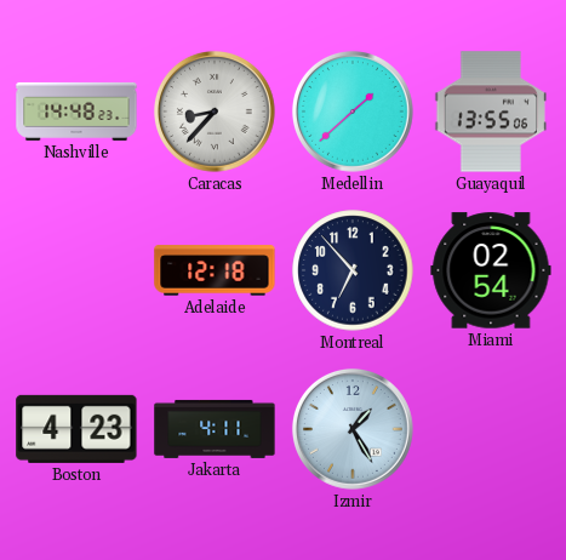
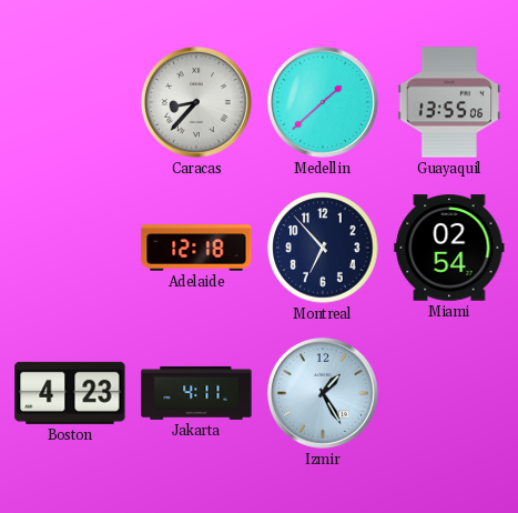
Nashville: 14:48 -> none
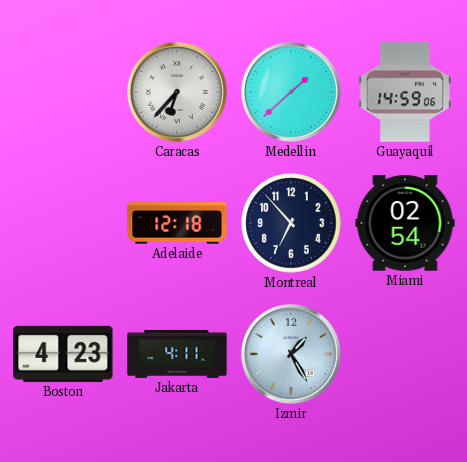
Caracas: 8:37 -> 6:37
Guayaquil: 13:55 -> 14:59
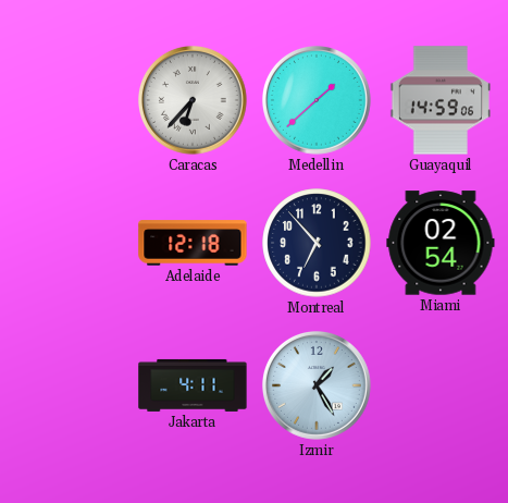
Boston: 4:23 -> none
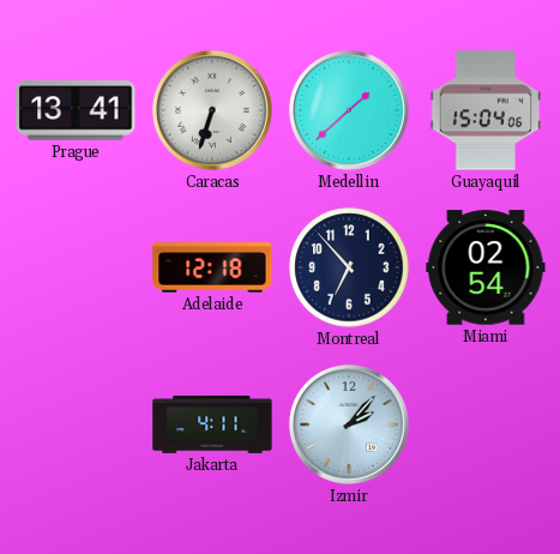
Prague: none -> 13:41
Caracas: 6:37 -> 6:33
Guayaquil: 14:59 -> 15:04
Izmir: 1:25 -> 2:07
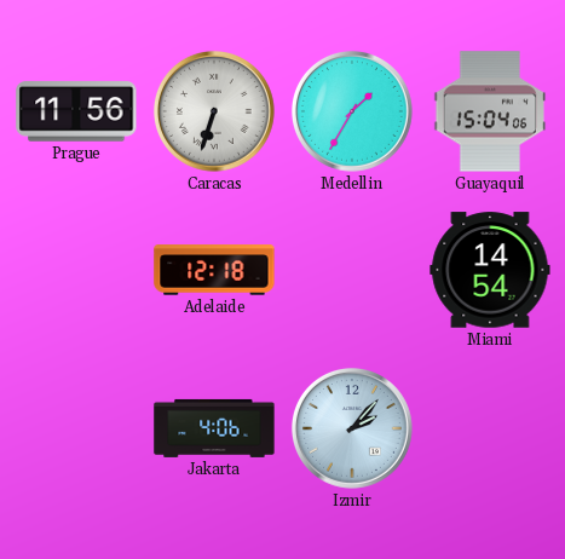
Prague: 13:41 -> 11:56
Medellin: 1:38 -> 1:35
Montreal: 6:53 -> none
Miami: 02:54 -> 14:54
Jakarta: 4:11 -> 4:06
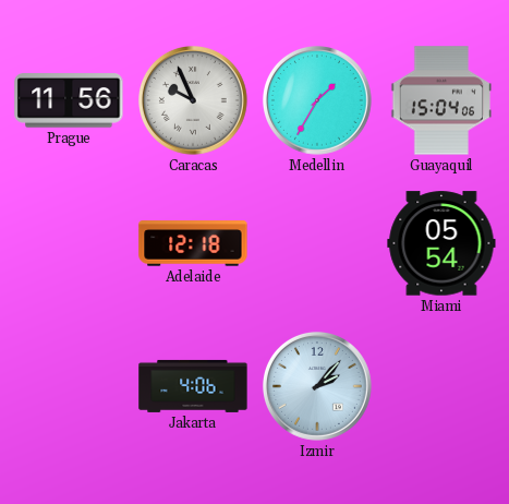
Caracas: 6:33 -> 9:56
Miami: 14:54 -> 05:54
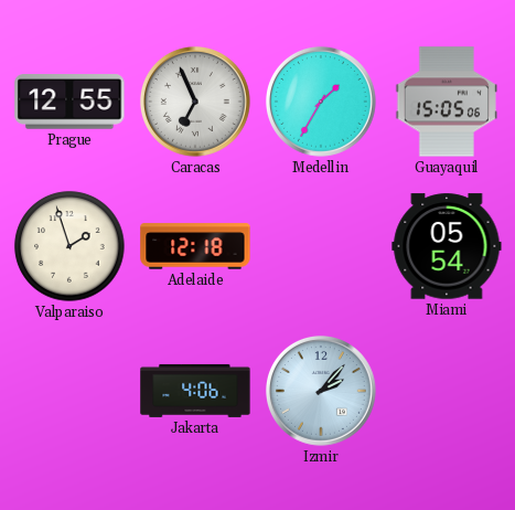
Prague: 11:56 -> 12:55
Caracas: 9:56 -> 6:56
Guayaquil: 15:04 -> 15:05
Valparaiso: none -> 1:57
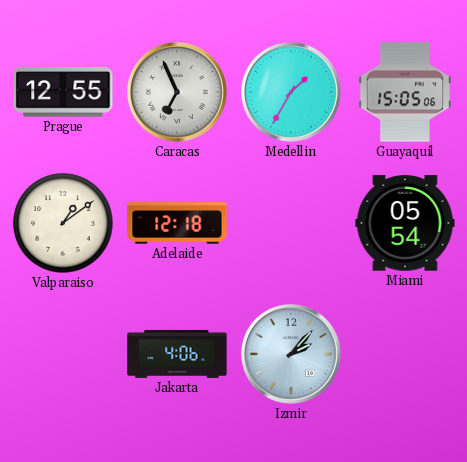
Valparaiso: 1:57 -> 1:09
